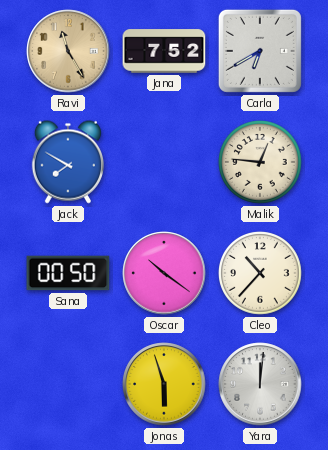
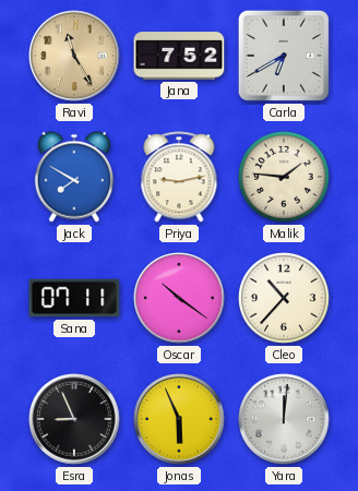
Priya: none -> 9:13
Malik: 12:46 -> 1:46
Sana: 00:50 -> 07:11
Esra: none -> 8:56
Jonas: 5:57 -> 5:56
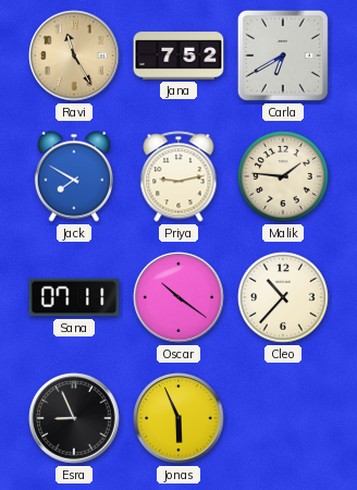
Yara: 12:01 -> none
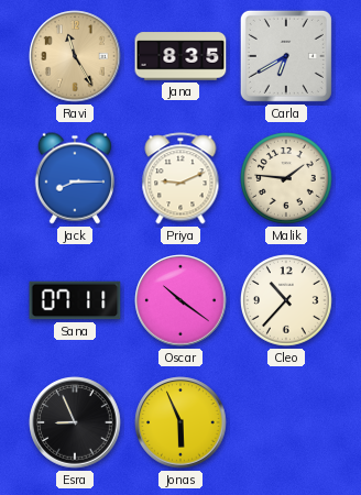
Jana: 7:52 -> 8:35
Jack: 7:50 -> 8:15
Priya: 9:13 -> 9:11
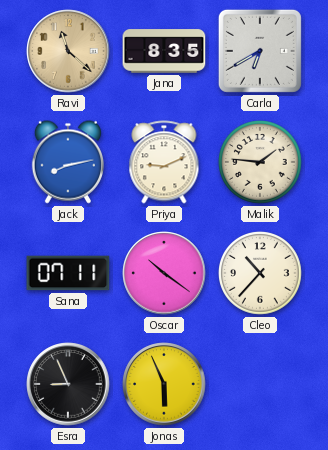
Ravi: 11:25 -> 11:22
Jack: 8:15 -> 8:13
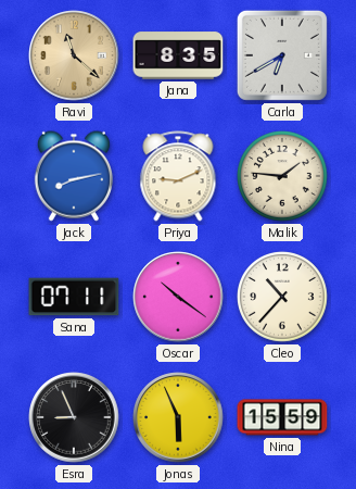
Nina: none -> 15:59
